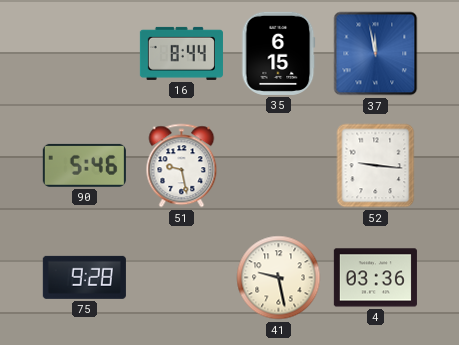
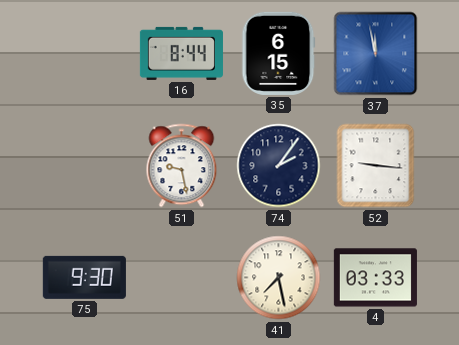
90: 5:46 -> none
74: none -> 2:06
75: 9:28 -> 9:30
41: 9:28 -> 7:28
4: 03:36 -> 03:33
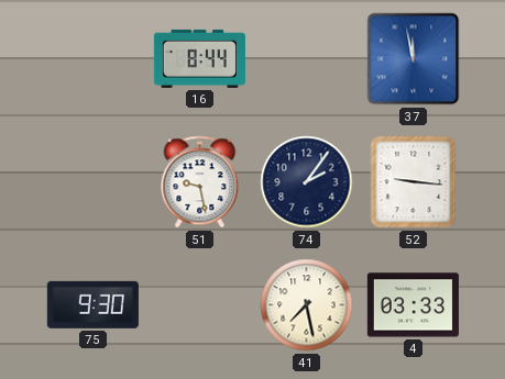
35: 6:15 -> none
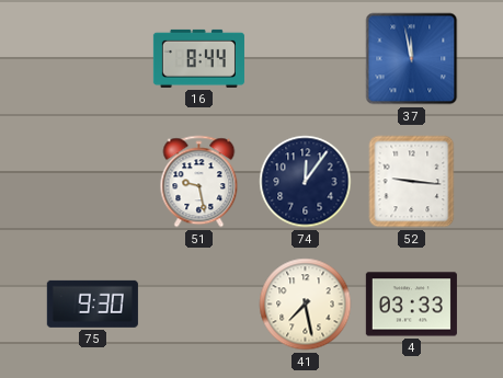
74: 2:06 -> 12:06
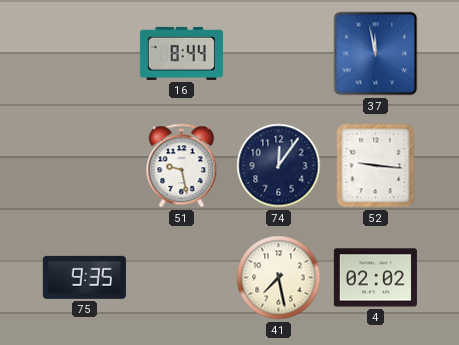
75: 9:30 -> 9:35
4: 03:33 -> 02:02
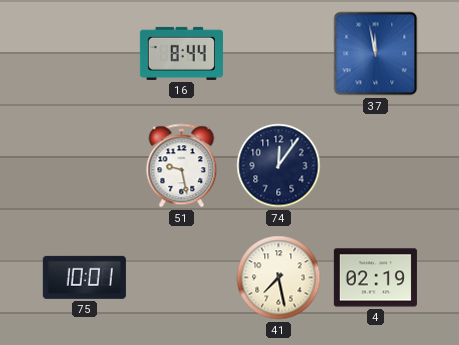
52: 9:16 -> none
75: 9:35 -> 10:01
4: 02:02 -> 02:19
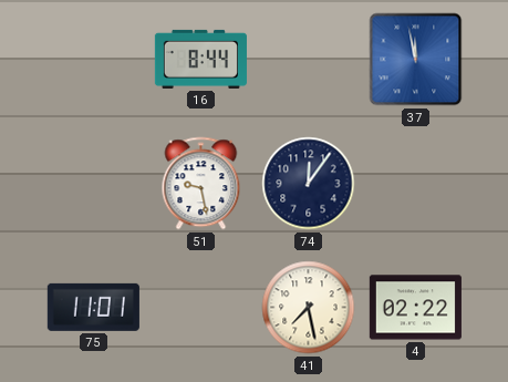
75: 10:01 -> 11:01
4: 02:19 -> 02:22
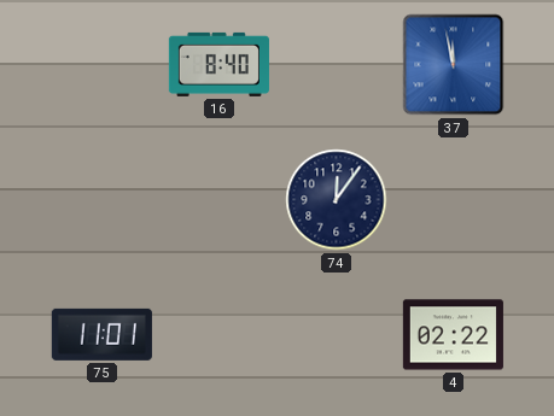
16: 8:44 -> 8:40
51: 9:28 -> none
41: 7:28 -> none
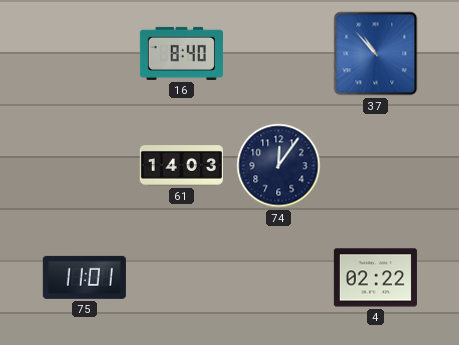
37: 11:58 -> 10:53
61: none -> 14:03
